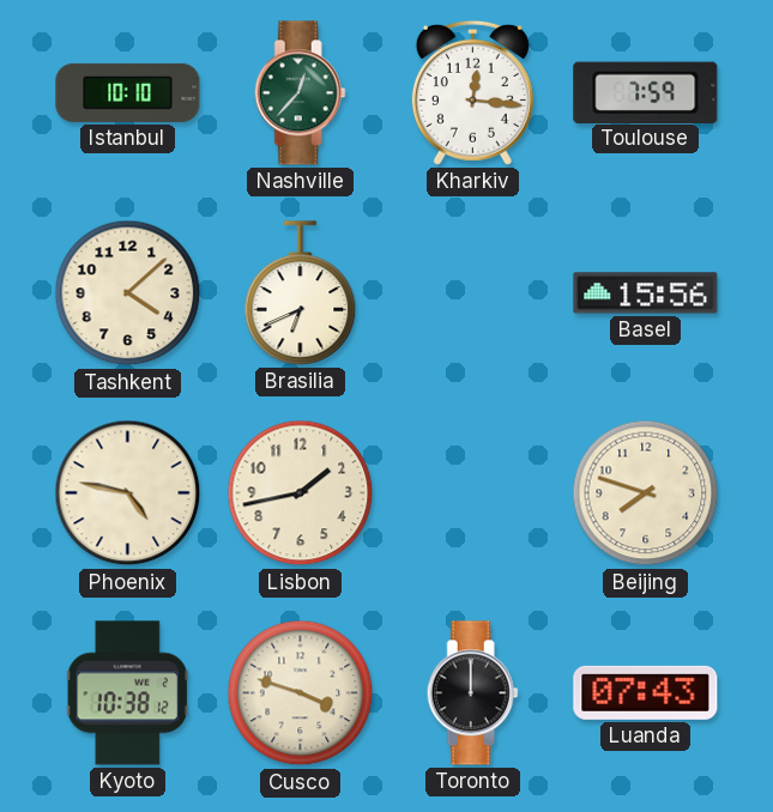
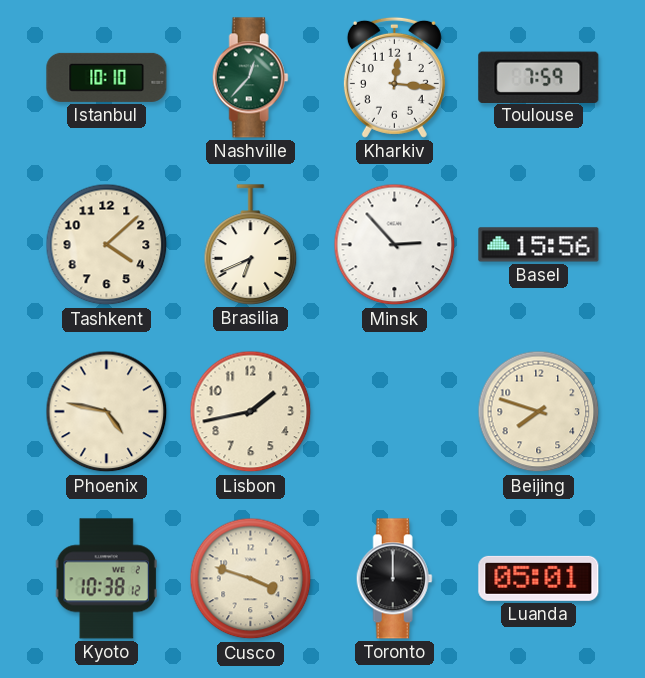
Minsk: none -> 2:53
Luanda: 07:43 -> 05:01
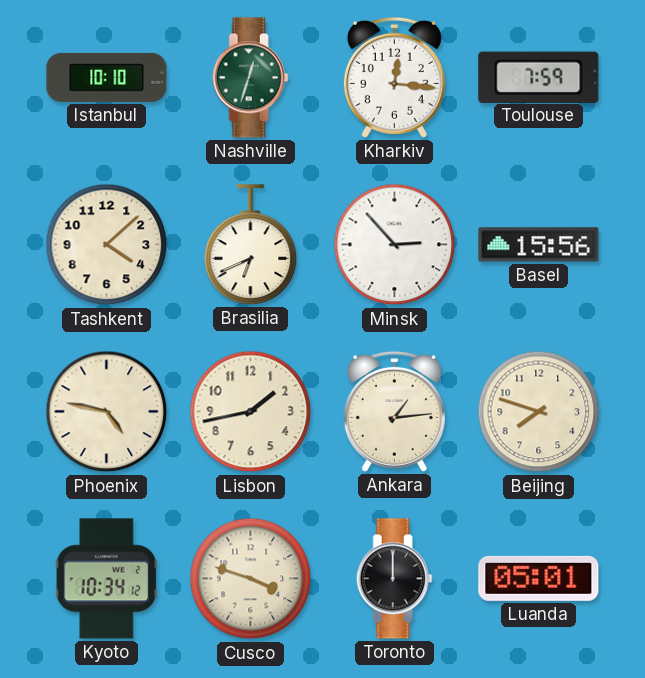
Nashville: 12:37 -> 12:33
Ankara: none -> 1:14
Kyoto: 10:38 -> 10:34
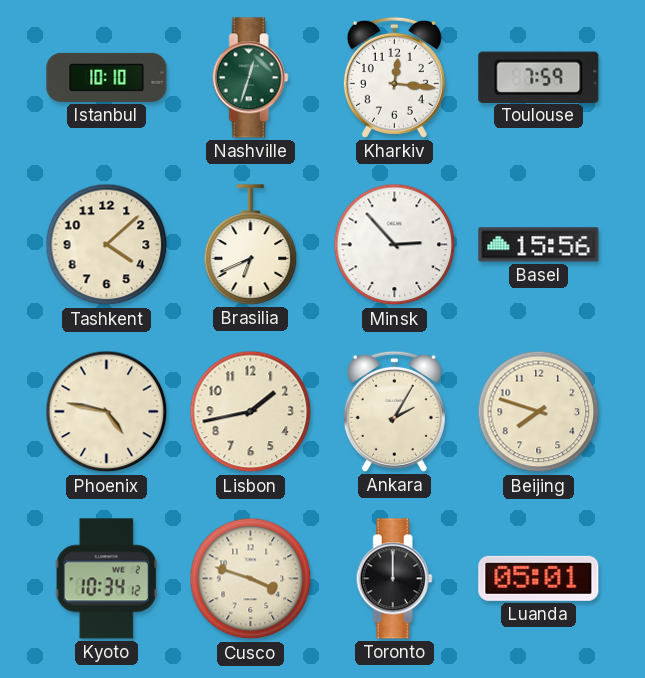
Ankara: 1:14 -> 2:05
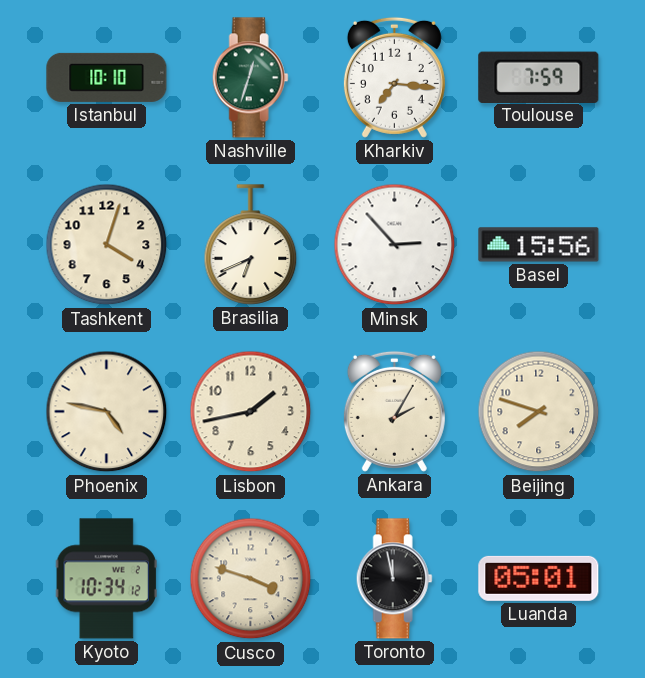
Kharkiv: 12:16 -> 7:16
Tashkent: 4:08 -> 4:03
Toronto: 12:00 -> 11:58
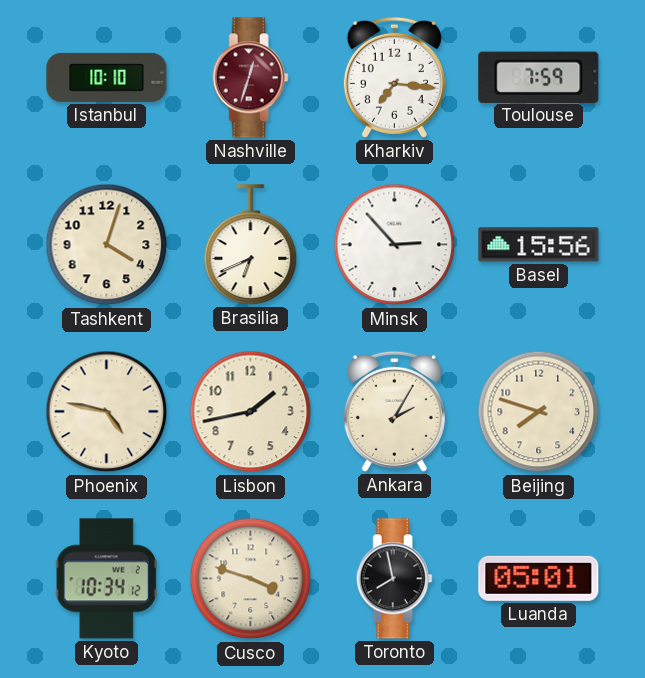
Nashville dial: green -> burgundy
Toronto: 11:58 -> 7:58
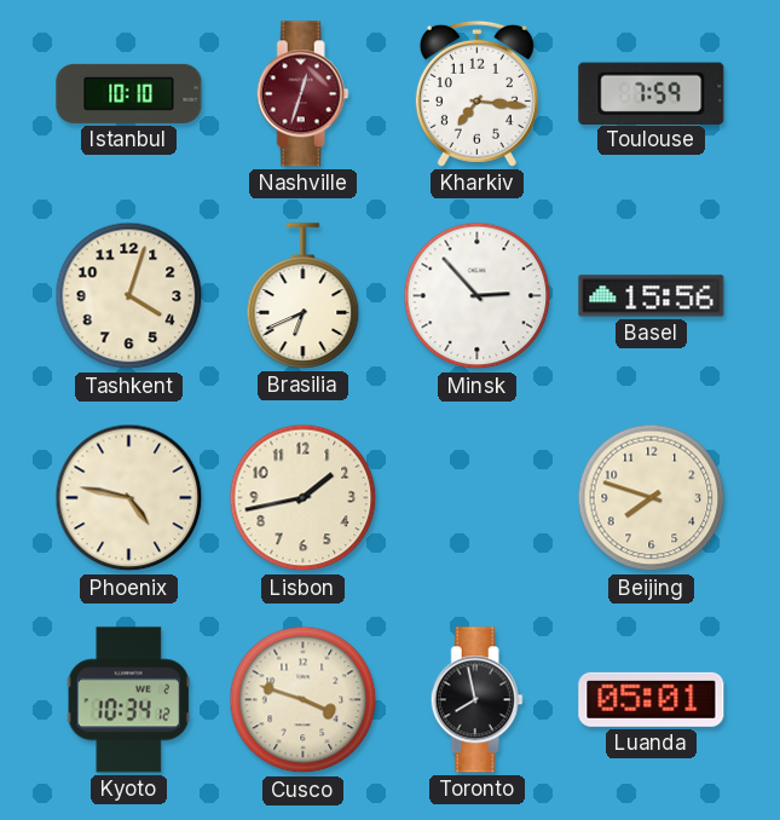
Ankara: 2:05 -> none
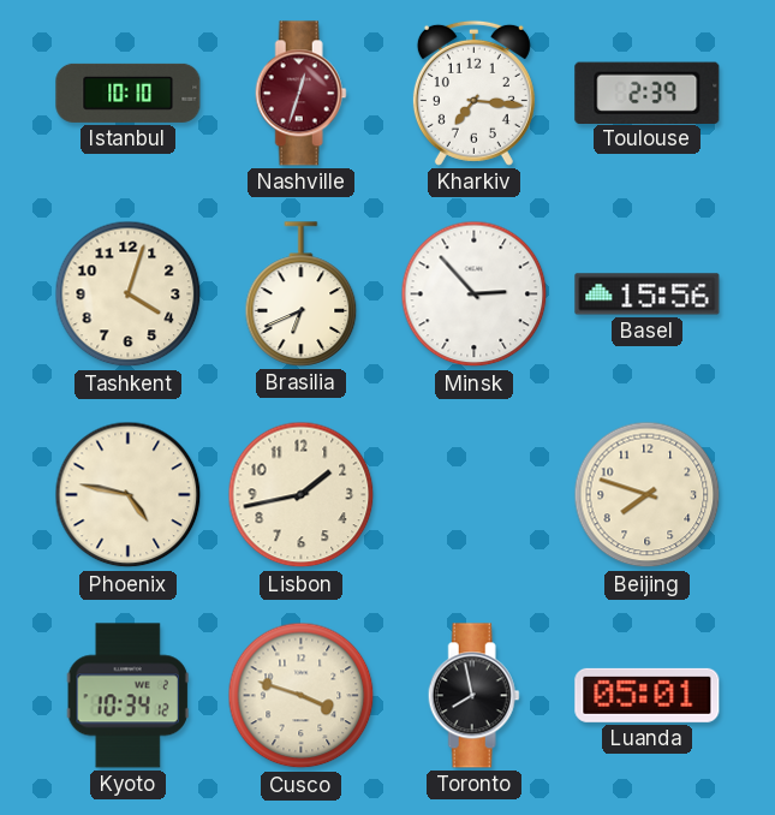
Toulouse: 7:59 -> 2:39
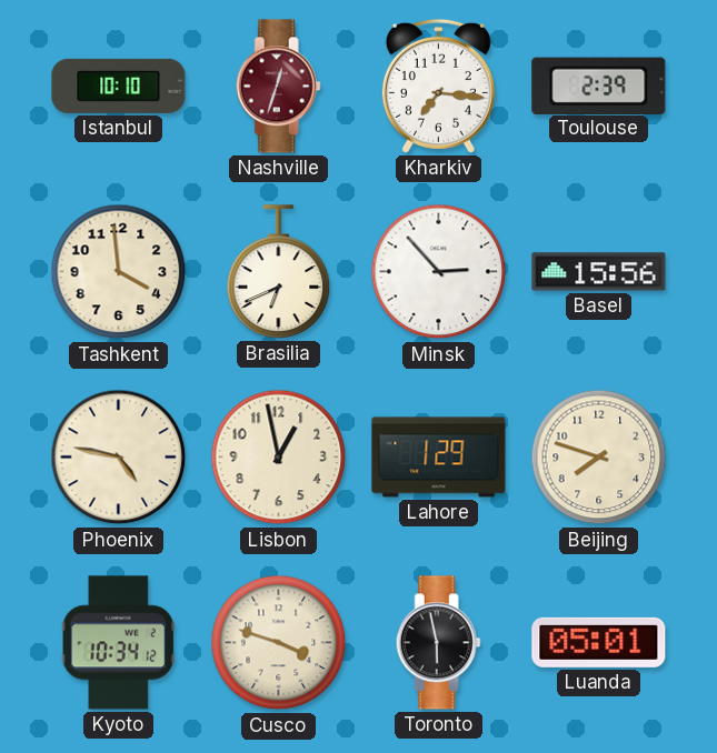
Tashkent: 4:03 -> 3:59
Lisbon: 1:43 -> 12:58
Lahore: none -> 1:29
Toronto: 7:58 -> 5:58
